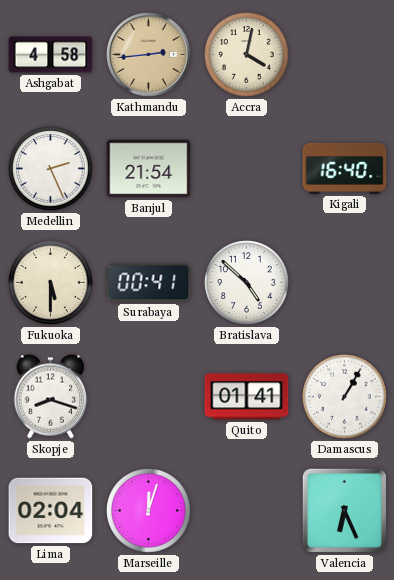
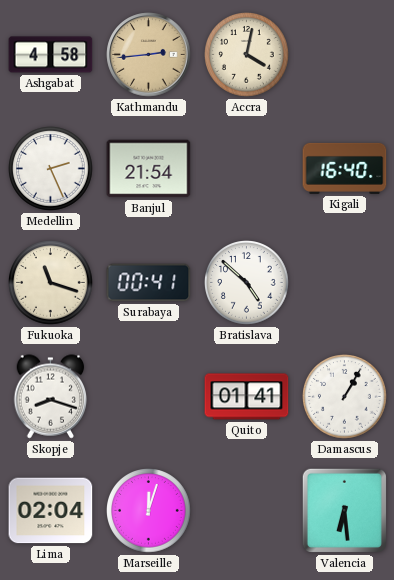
Fukuoka: 5:30 -> 11:18
Valencia: 6:26 -> 6:29
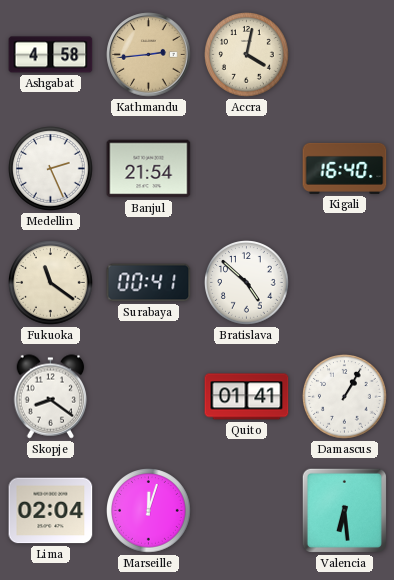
Fukuoka: 11:18 -> 11:21
Skopje: 8:18 -> 8:21
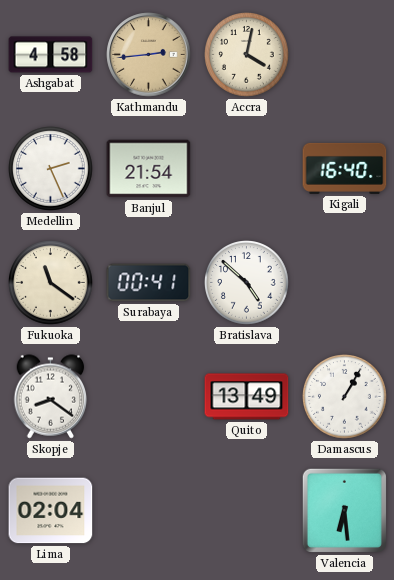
Quito: 01:41 -> 13:49
Marseille: 12:03 -> none
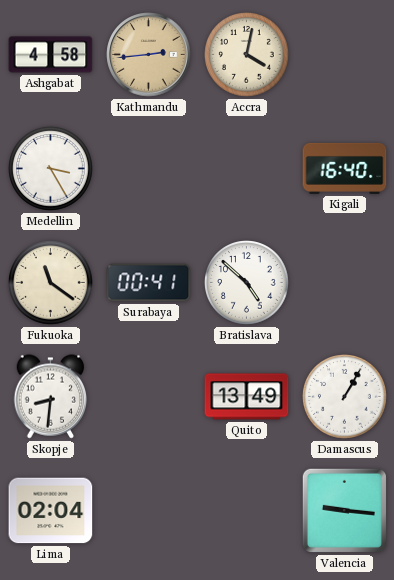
Medellin: 2:26 -> 3:25
Banjul: 21:54 -> none
Skopje: 8:21 -> 8:31
Valencia: 6:29 -> 9:16
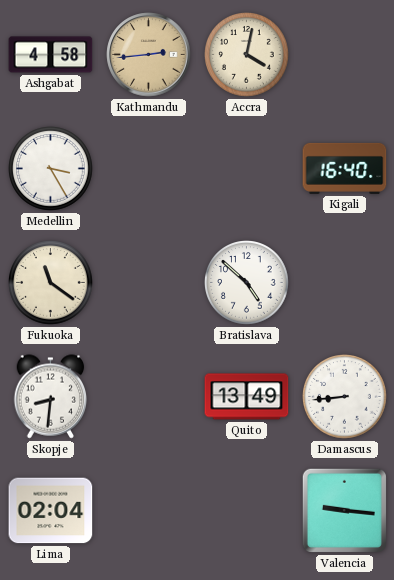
Surabaya: 00:41 -> none
Damascus: 1:05 -> 8:44
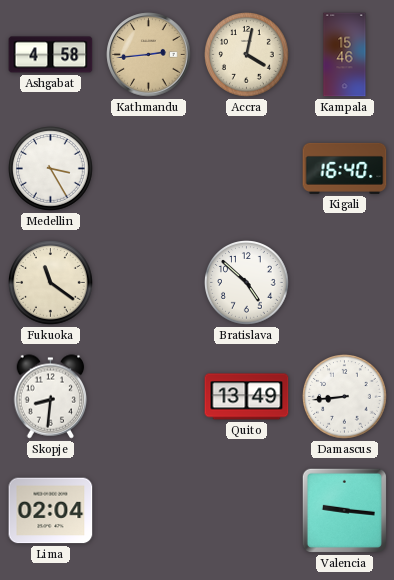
Kampala: none -> 15:46
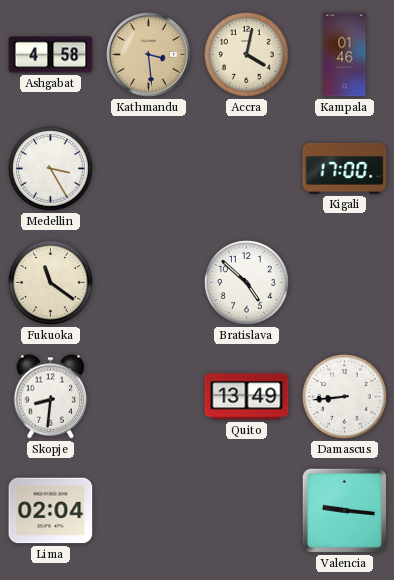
Kathmandu: 2:44 -> 3:29
Kampala: 15:46 -> 01:46
Kigali: 16:40 -> 17:00
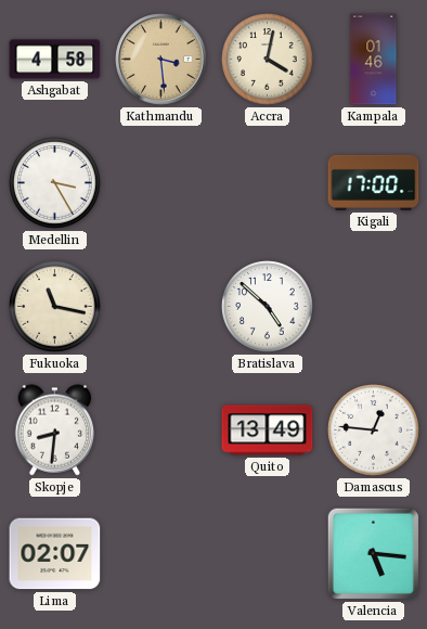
Fukuoka: 11:21 -> 11:17
Damascus: 8:44 -> 12:46
Lima: 02:04 -> 02:07
Valencia: 9:16 -> 5:16
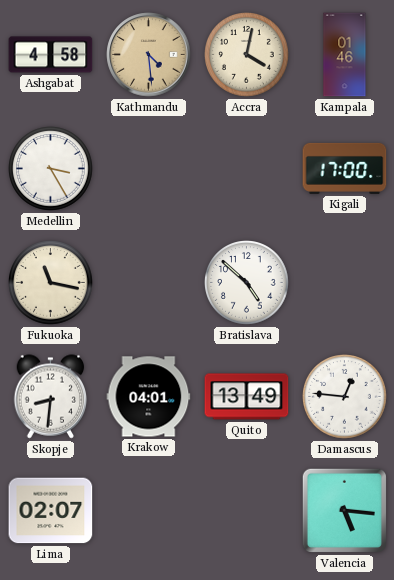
Kathmandu: 3:29 -> 4:29
Krakow: none -> 04:01
